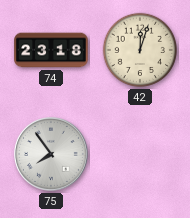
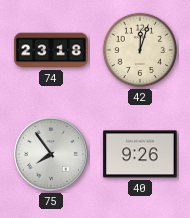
40: none -> 9:26
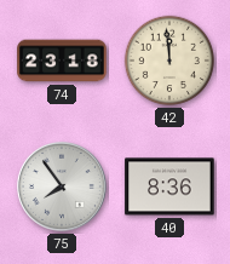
42: 12:03 -> 11:59
40: 9:26 -> 8:36
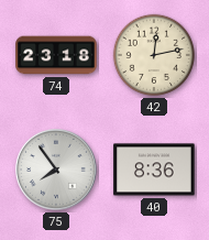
42: 11:59 -> 12:13
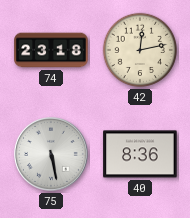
75: 7:54 -> 5:28
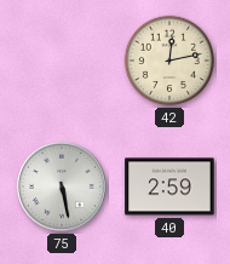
74: 23:18 -> none
40: 8:36 -> 2:59
